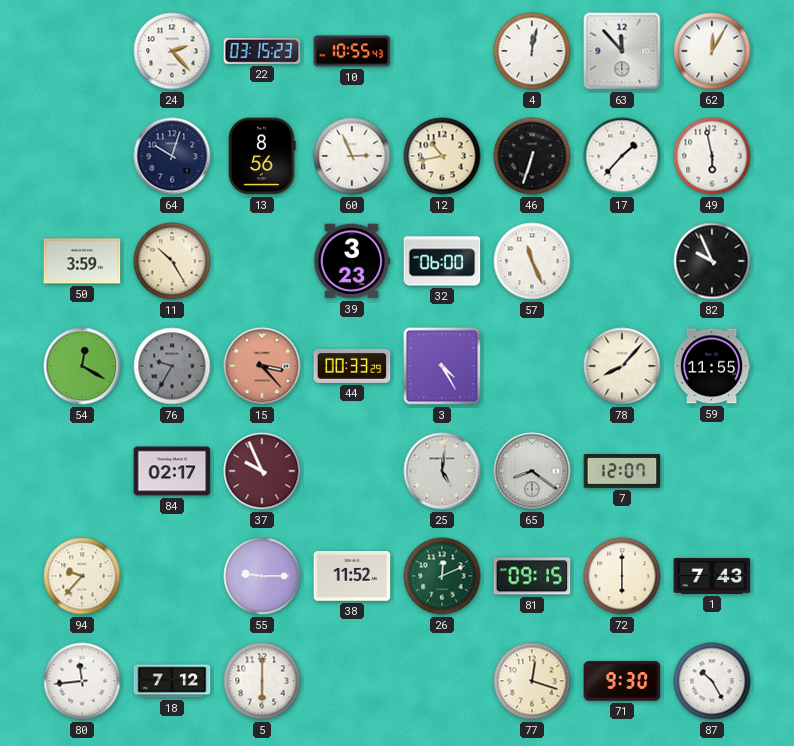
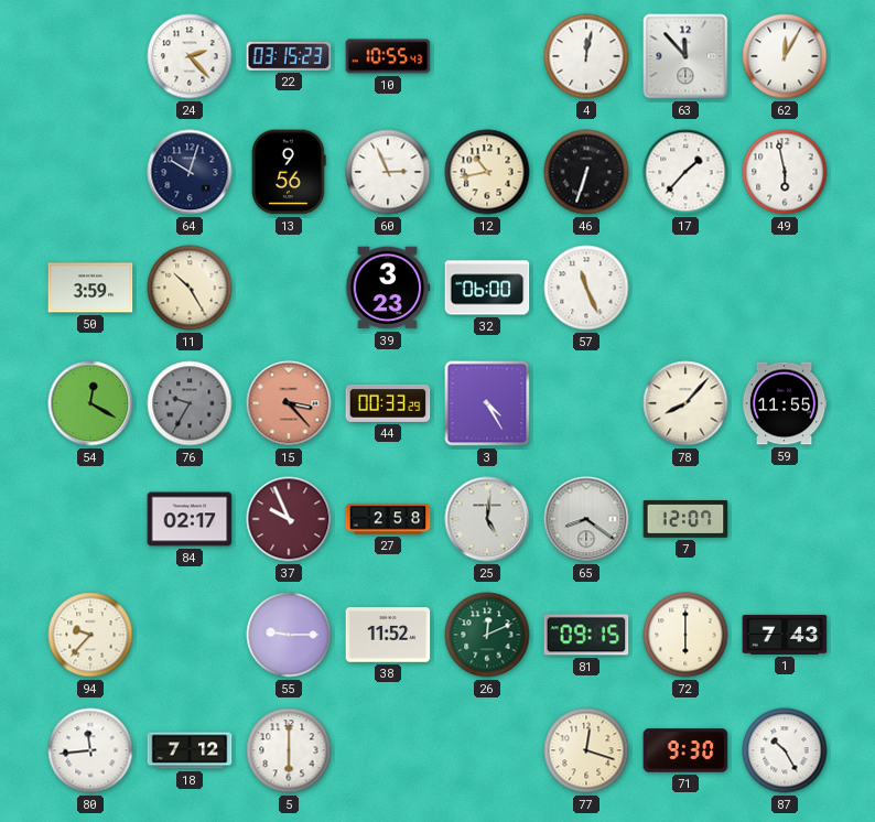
13: 8:56 -> 9:56
82: 9:56 -> none
27: none -> 2:58
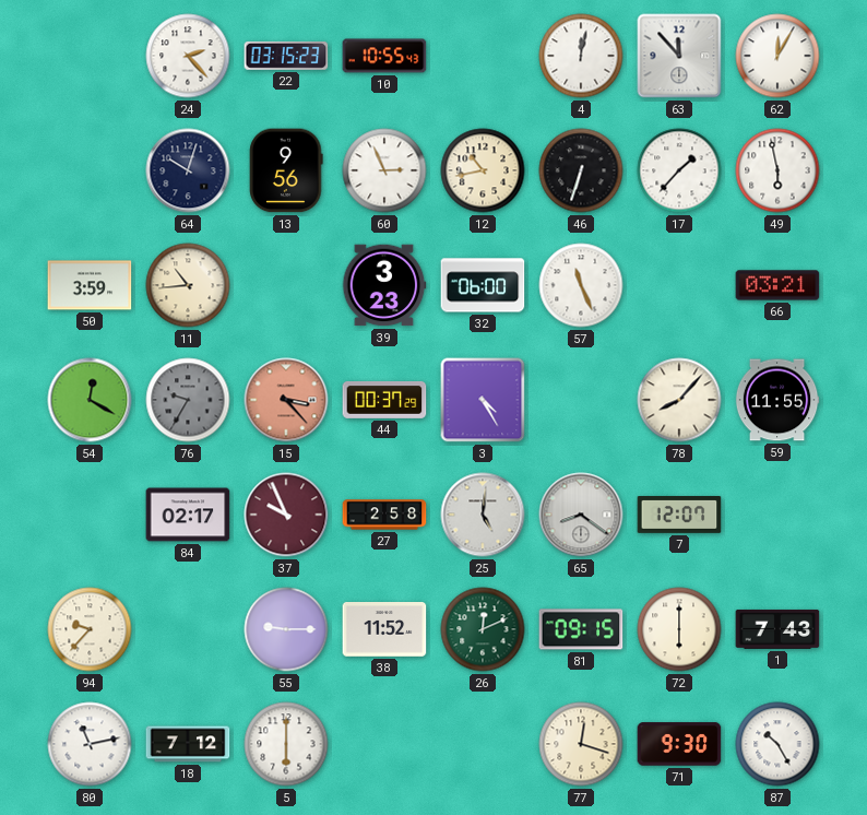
11: 10:25 -> 10:44
66: none -> 03:21
44: 00:33 -> 00:37
80: 11:44 -> 11:13
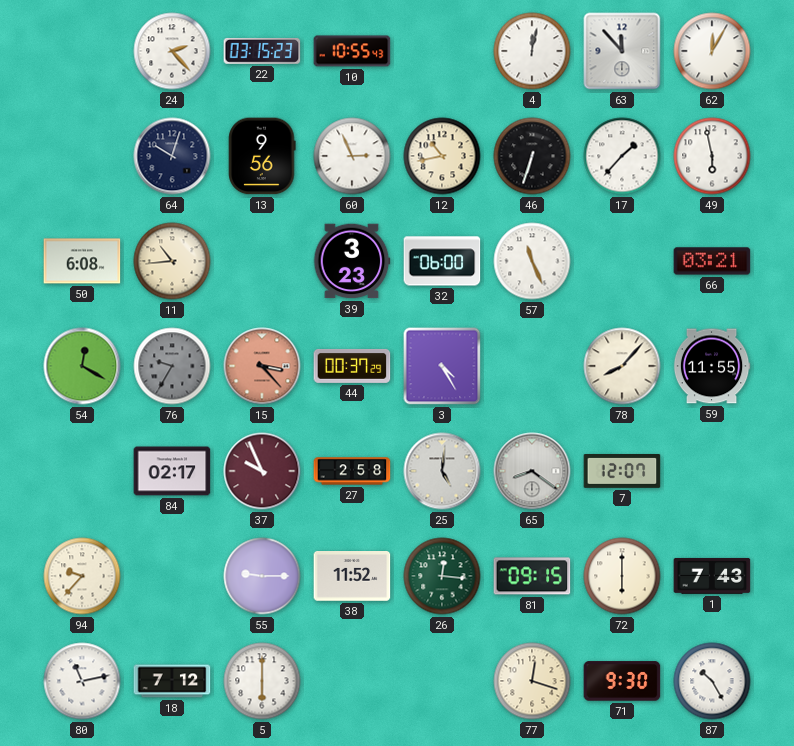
50: 3:59 -> 6:08
26: 12:11 -> 12:16
